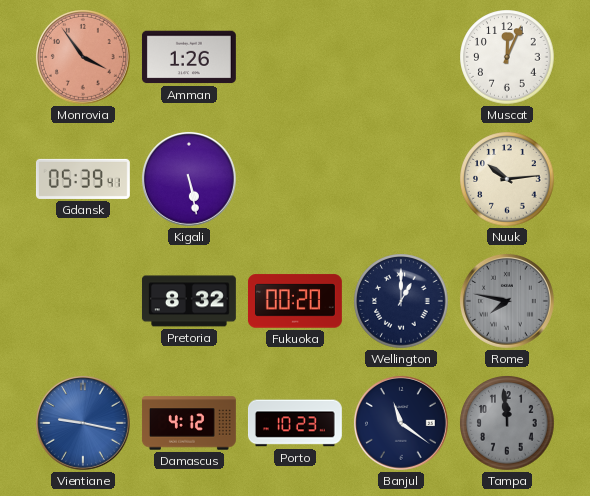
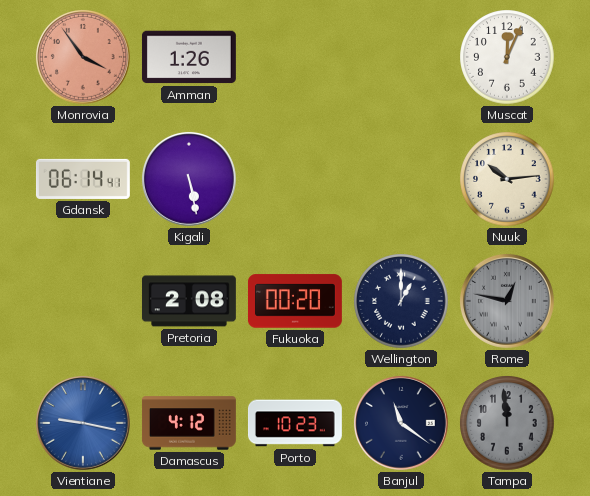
Gdansk: 05:39 -> 06:14
Pretoria: 8:32 -> 2:08
Rome: 7:47 -> 12:47
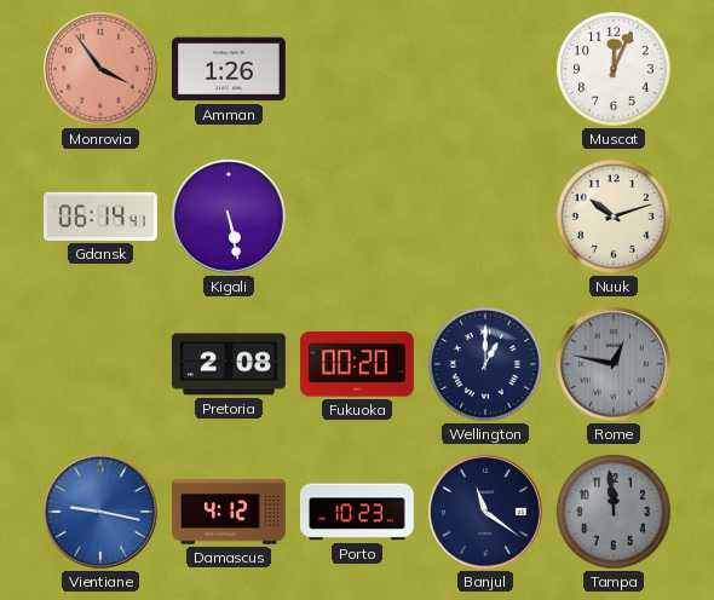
Nuuk: 10:14 -> 10:12
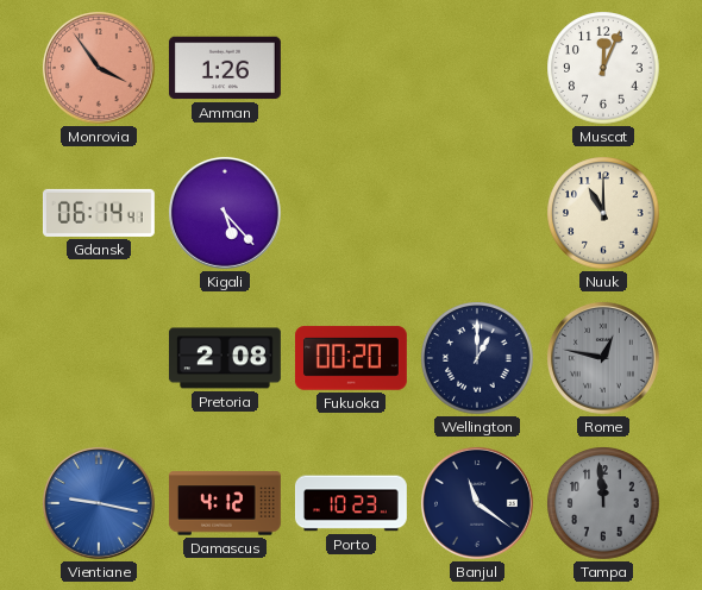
Kigali: 5:28 -> 5:23
Nuuk: 10:12 -> 11:00
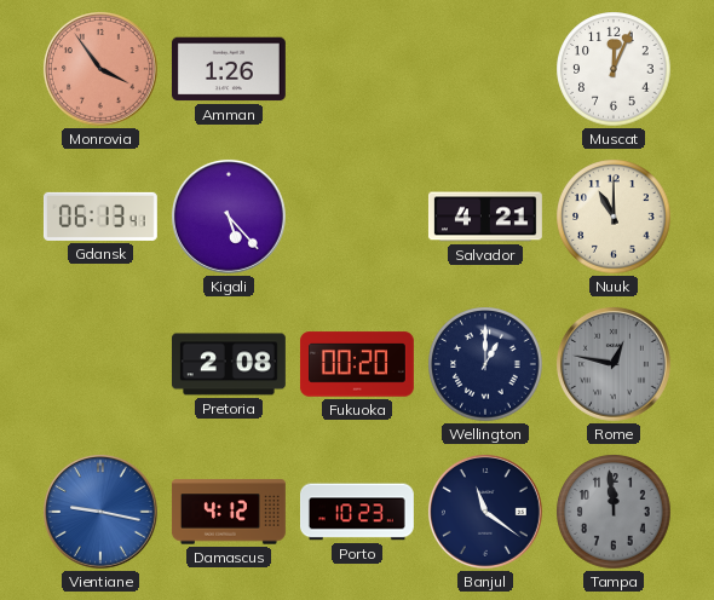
Gdansk: 06:14 -> 06:13
Salvador: none -> 4:21
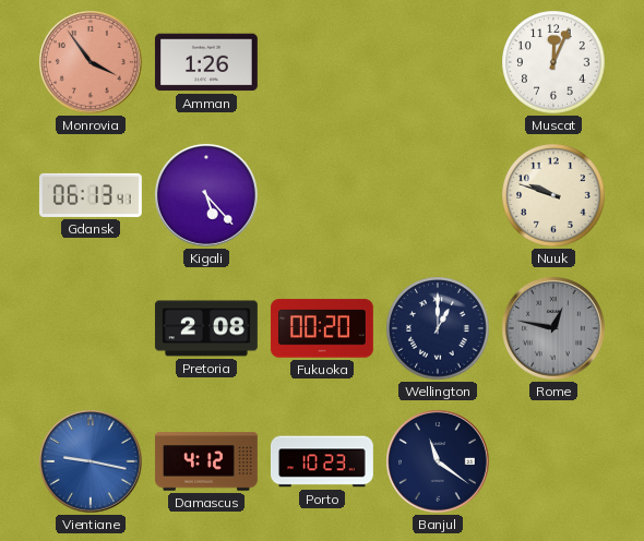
Salvador: 4:21 -> none
Nuuk: 11:00 -> 9:48
Tampa: 11:59 -> none
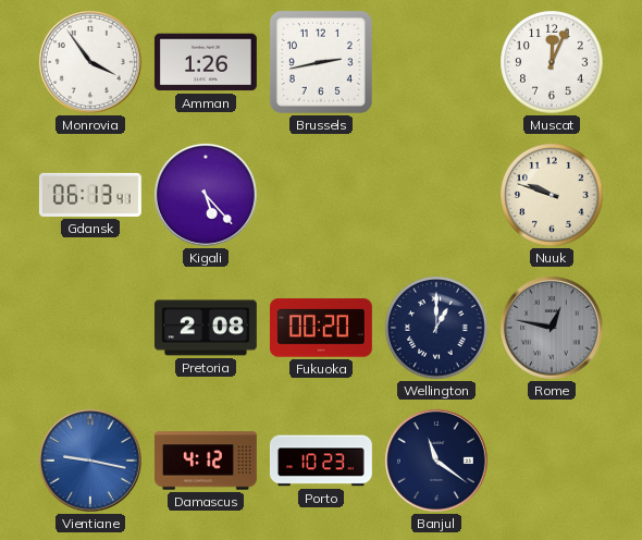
Monrovia dial: salmon -> white
Brussels: none -> 2:43
